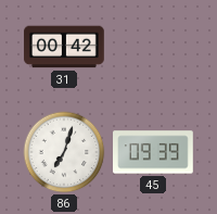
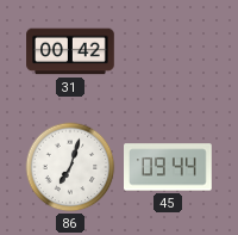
45: 09:39 -> 09:44
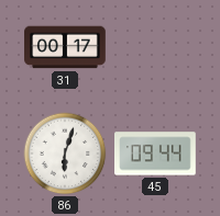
31: 00:42 -> 00:17
86: 7:03 -> 6:03
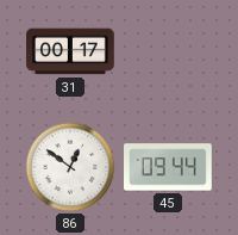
86: 6:03 -> 12:51
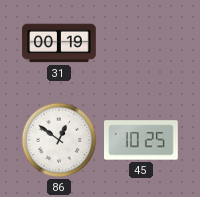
31: 00:17 -> 00:19
45: 09:44 -> 10:25
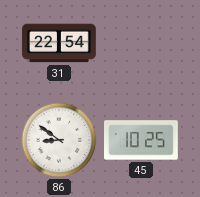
31: 00:19 -> 22:54
86: 12:51 -> 8:51
